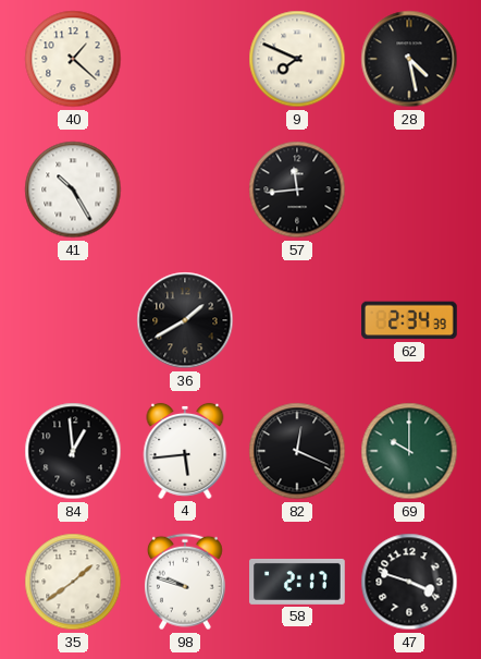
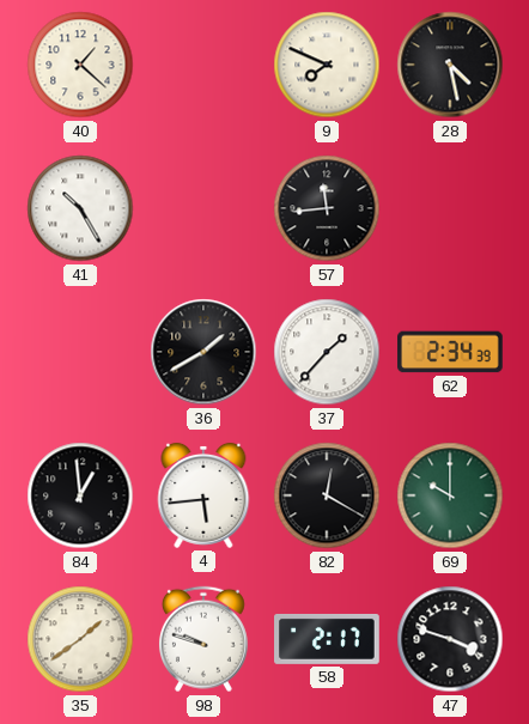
37: none -> 1:37
82: 12:19 -> 12:20
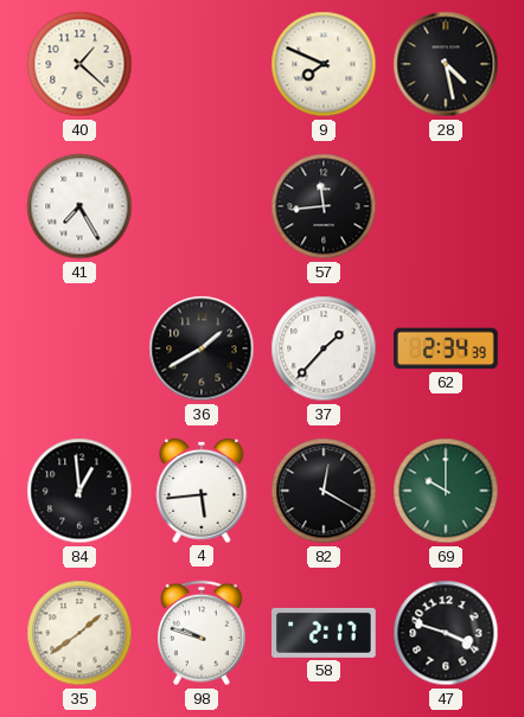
41: 10:25 -> 7:25
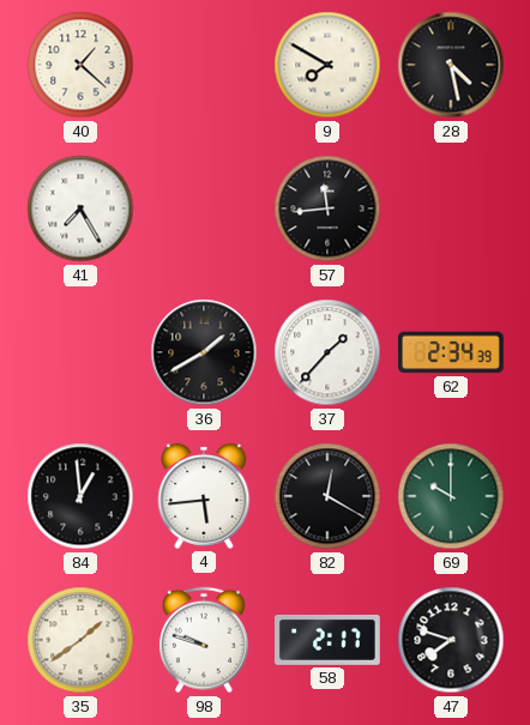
9: 7:49 -> 7:50
47: 3:48 -> 7:48
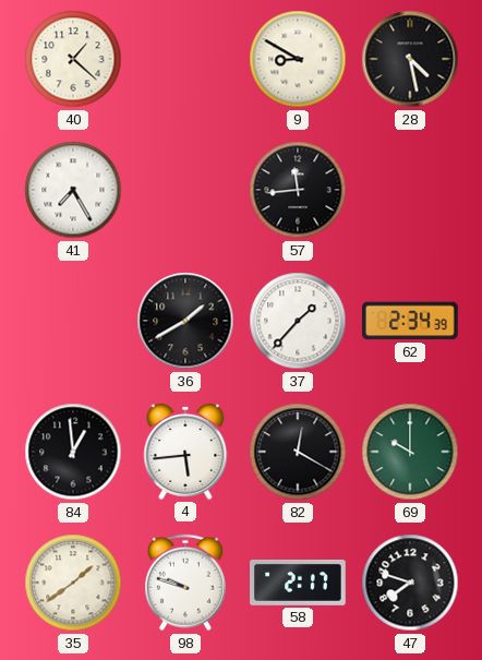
9: 7:50 -> 8:50
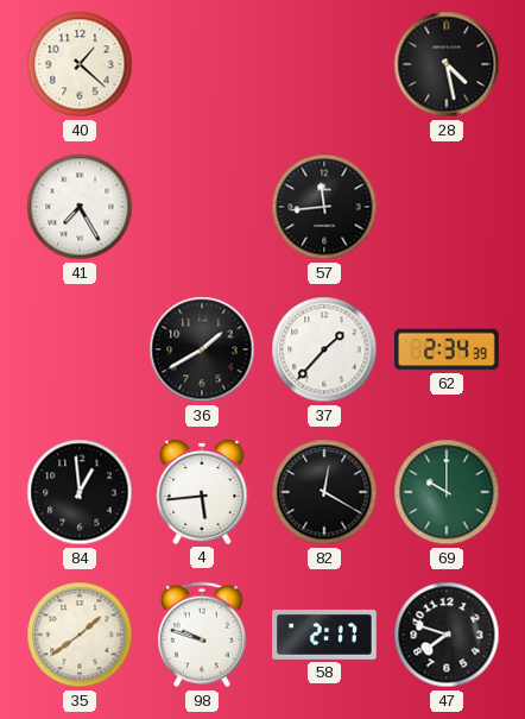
9: 8:50 -> none
